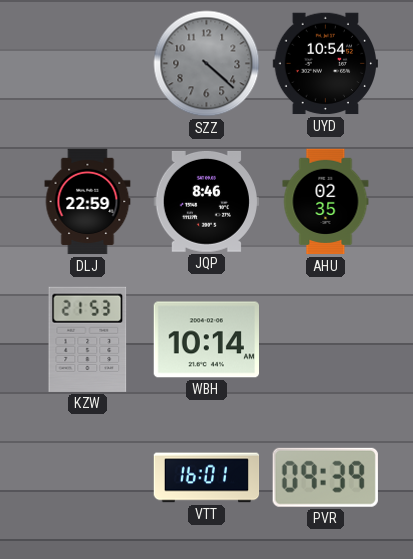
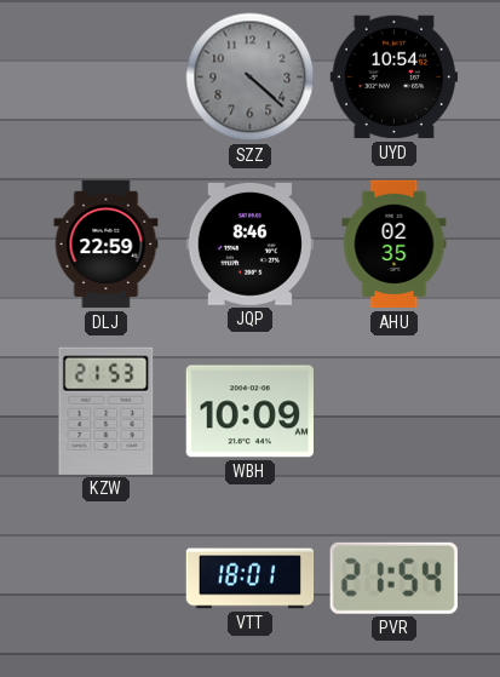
WBH: 10:14 -> 10:09
VTT: 16:01 -> 18:01
PVR: 09:39 -> 21:54
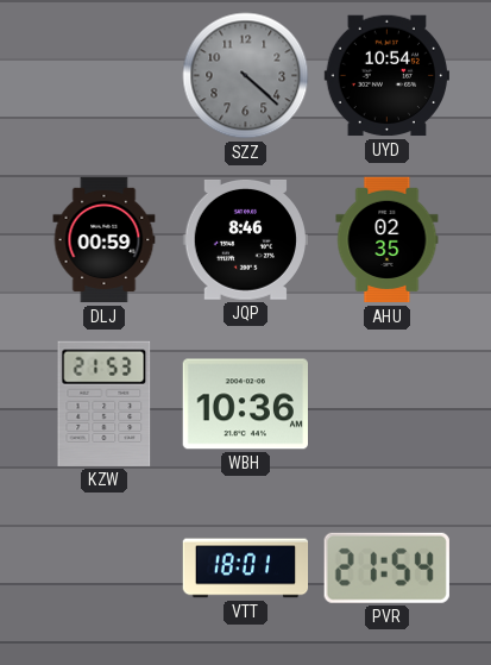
DLJ: 22:59 -> 00:59
WBH: 10:09 -> 10:36
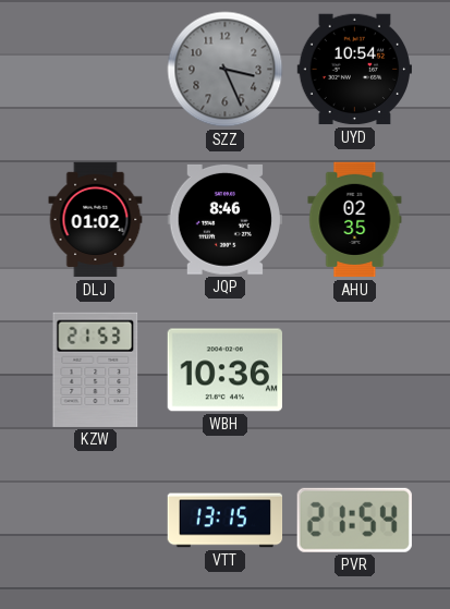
SZZ: 4:22 -> 3:26
DLJ: 00:59 -> 01:02
VTT: 18:01 -> 13:15
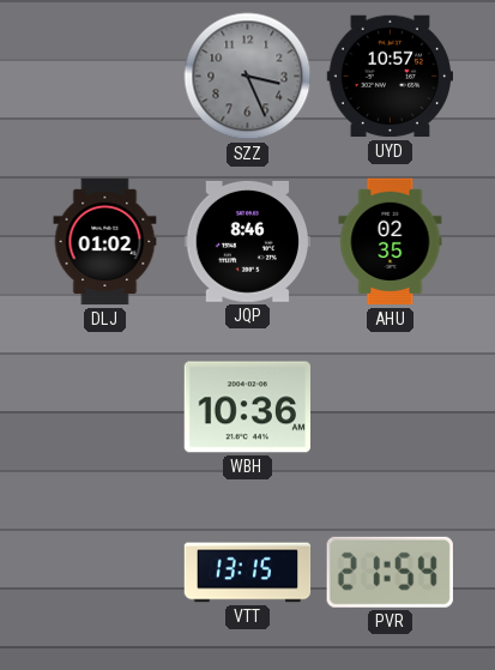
UYD: 10:54 -> 10:57
KZW: 21:53 -> none
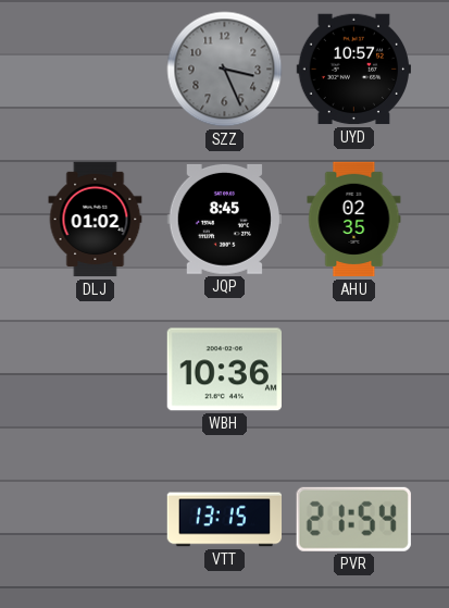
JQP: 8:46 -> 8:45
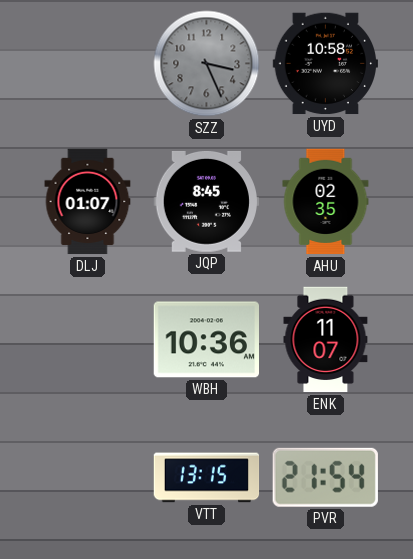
UYD: 10:57 -> 10:58
DLJ: 01:02 -> 01:07
ENK: none -> 11:07
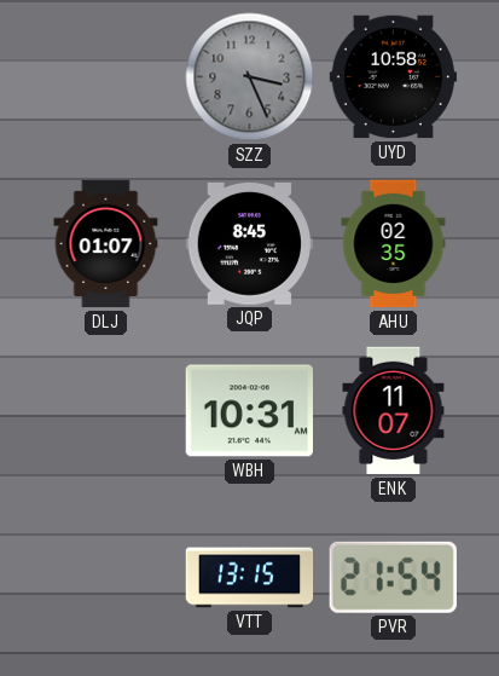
WBH: 10:36 -> 10:31
